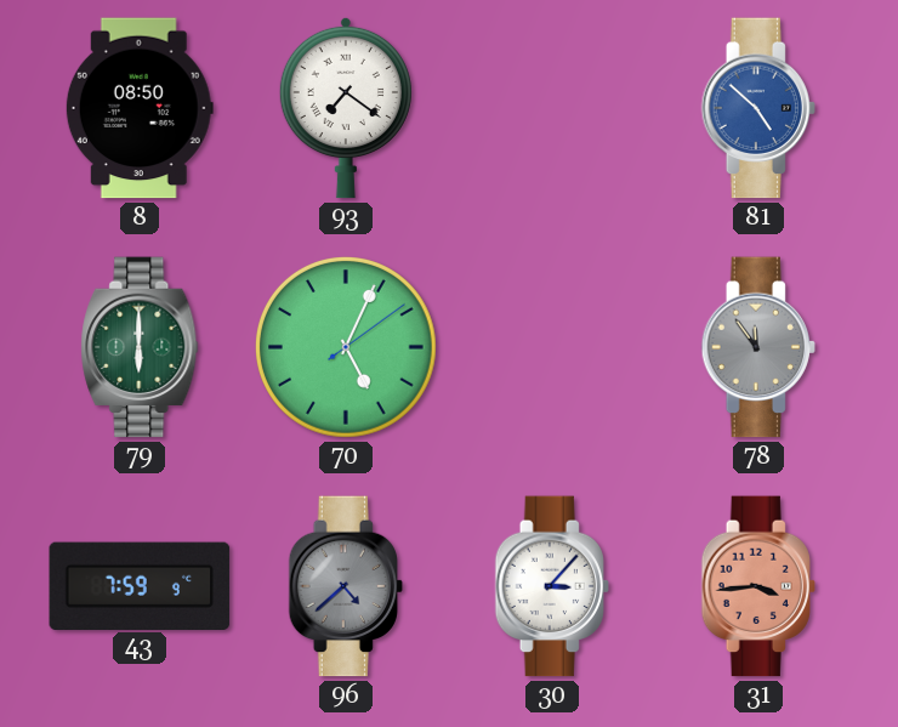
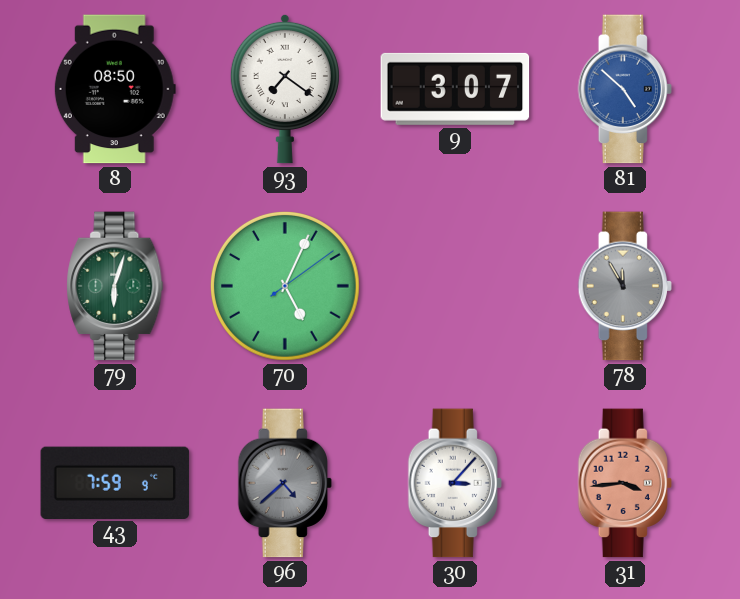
9: none -> 3:07
79: 6:00 -> 6:03
78: 11:54 -> 11:55
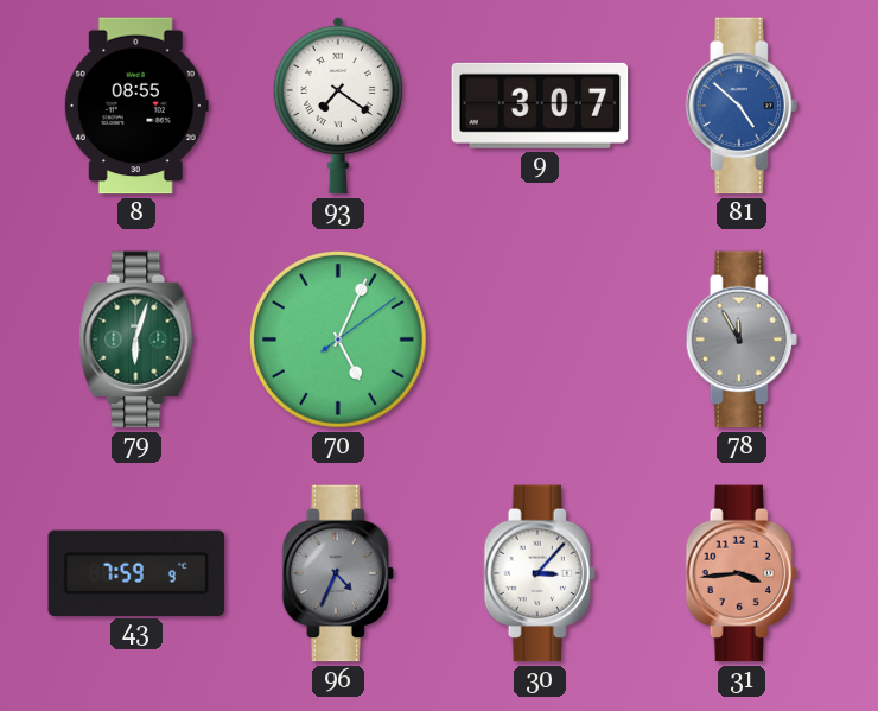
8: 08:50 -> 08:55
96: 4:38 -> 4:34
